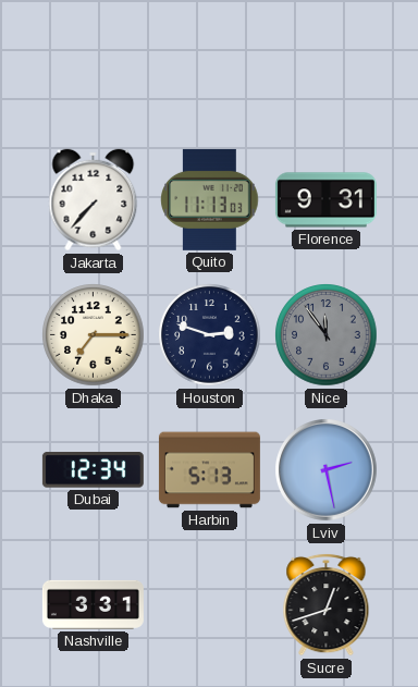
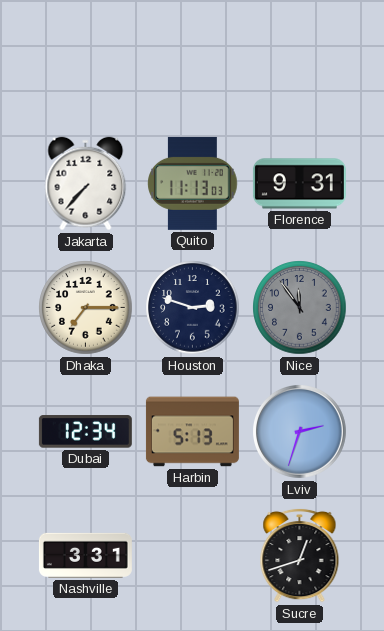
Lviv: 2:28 -> 2:33
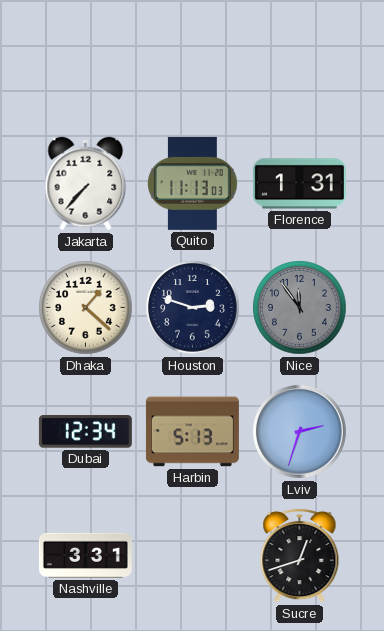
Florence: 9:31 -> 1:31
Dhaka: 7:15 -> 1:22
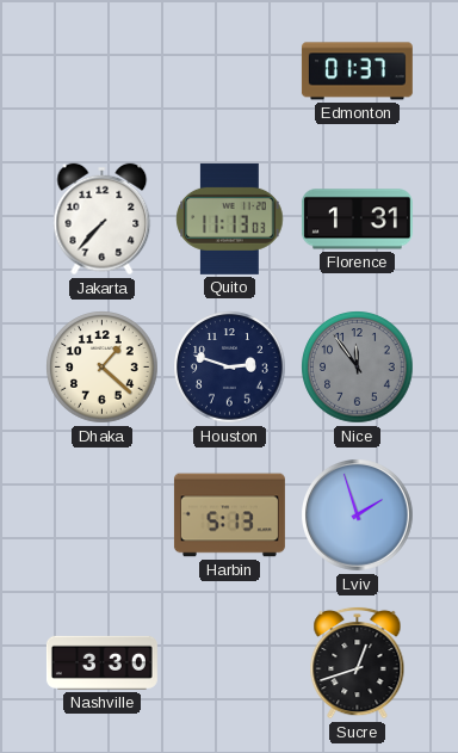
Edmonton: none -> 01:37
Dubai: 12:34 -> none
Lviv: 2:33 -> 1:57
Nashville: 3:31 -> 3:30
